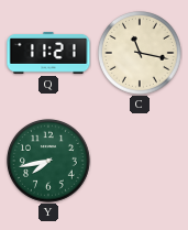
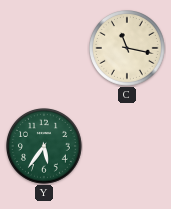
Q: 11:21 -> none
Y: 7:43 -> 5:36
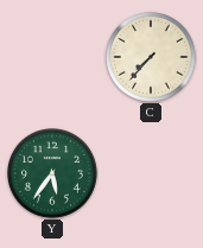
C: 11:17 -> 7:37
